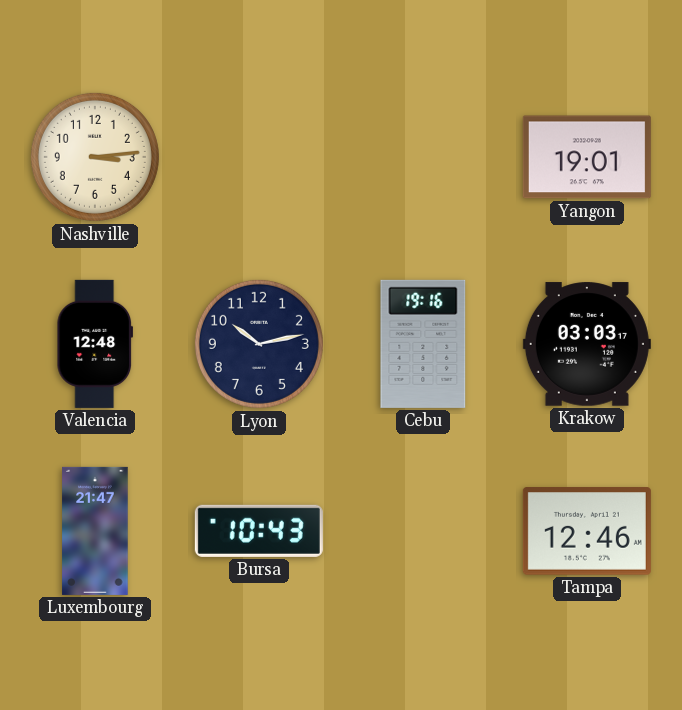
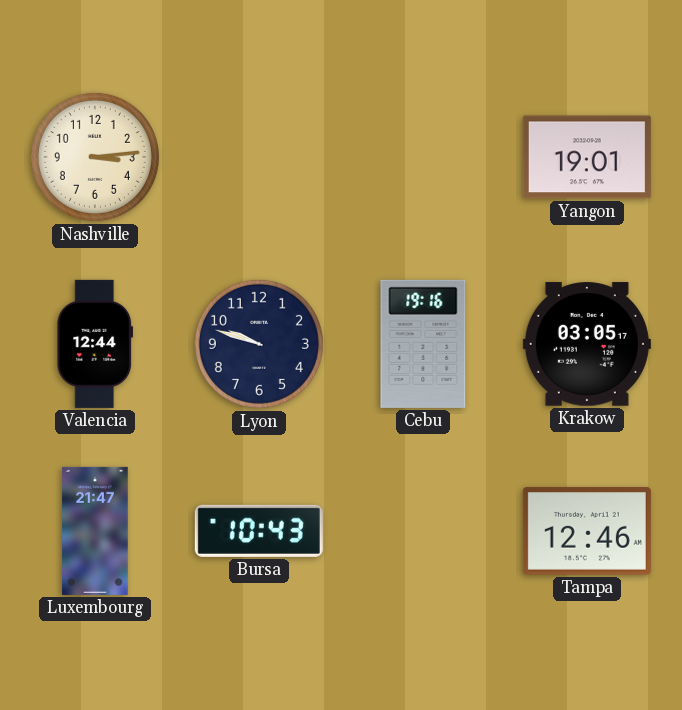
Valencia: 12:48 -> 12:44
Lyon: 10:13 -> 9:48
Krakow: 03:03 -> 03:05
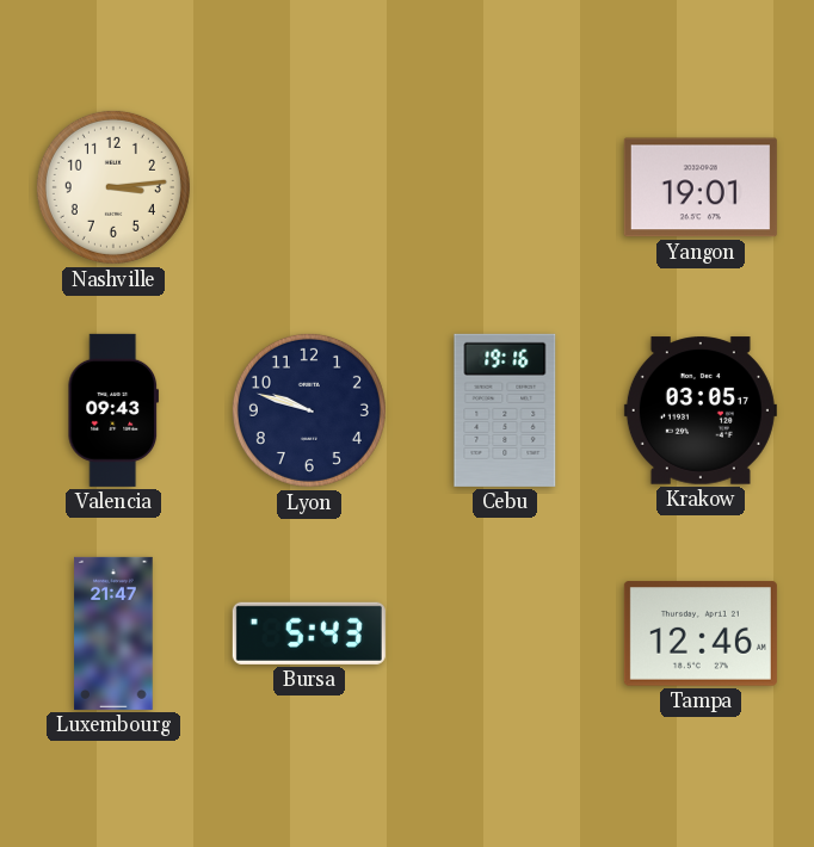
Valencia: 12:44 -> 09:43
Bursa: 10:43 -> 5:43
